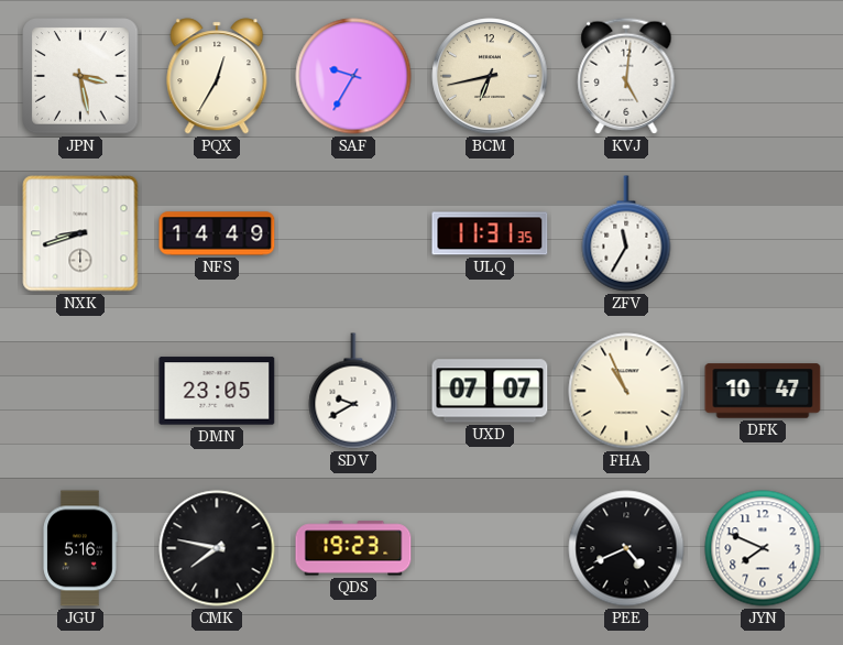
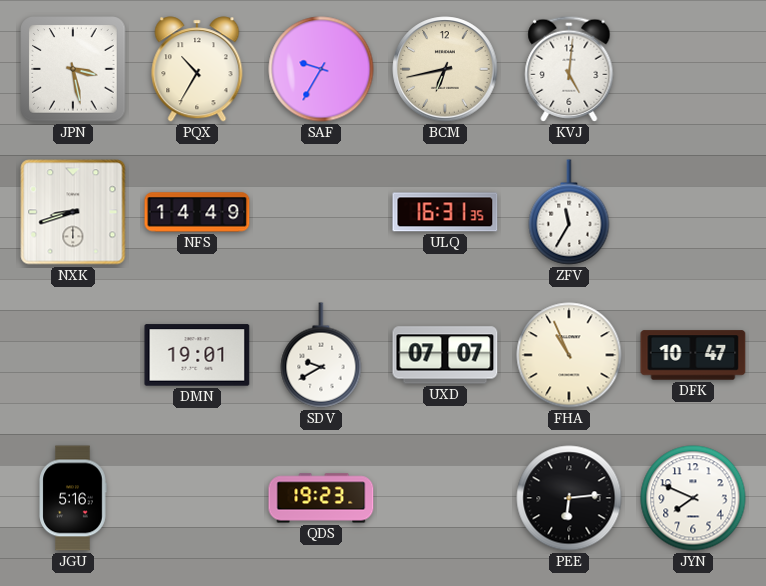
PQX: 12:35 -> 10:35
ULQ: 11:31 -> 16:31
DMN: 23:05 -> 19:01
CMK: 7:47 -> none
PEE: 4:41 -> 6:14
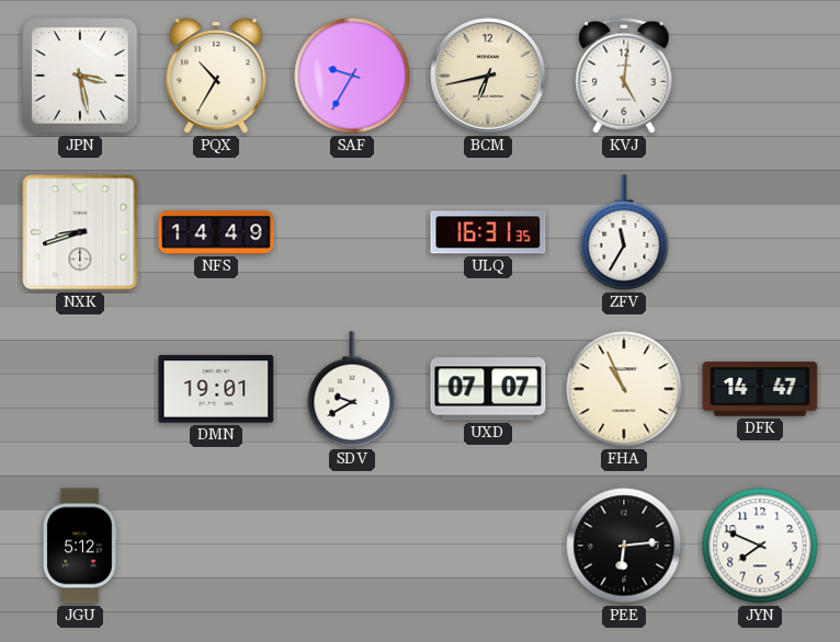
DFK: 10:47 -> 14:47
JGU: 5:16 -> 5:12
QDS: 19:23 -> none
